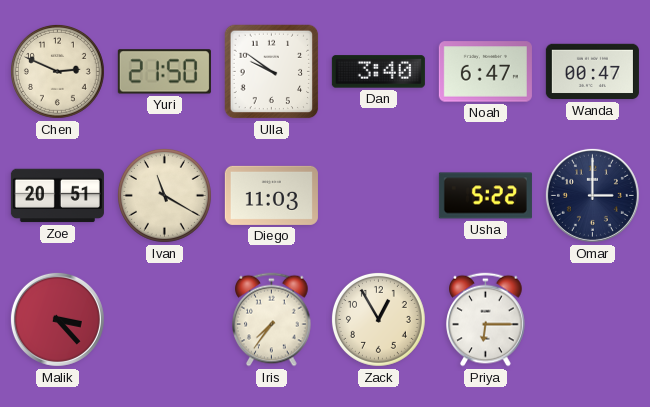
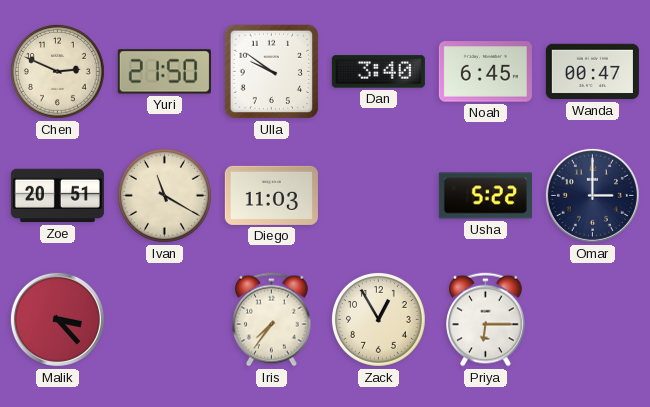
Noah: 6:47 -> 6:45
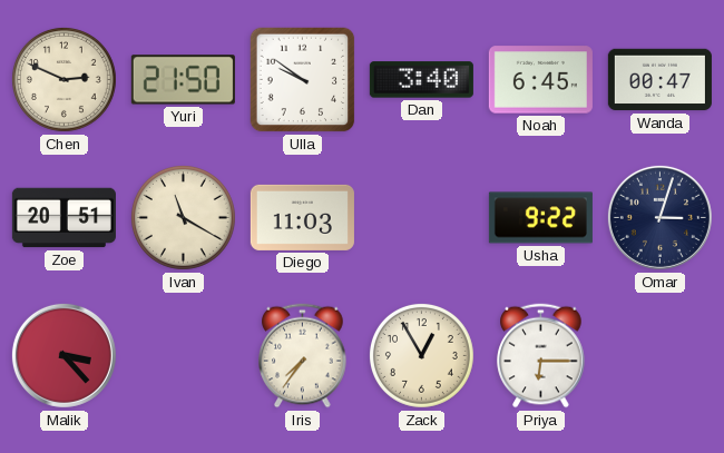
Usha: 5:22 -> 9:22
Omar: 3:00 -> 3:03
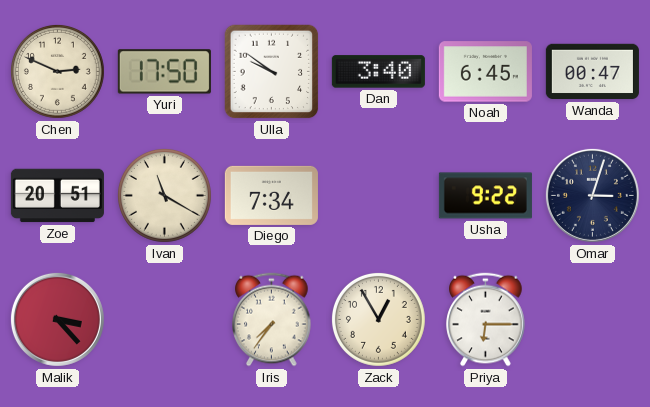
Yuri: 21:50 -> 17:50
Diego: 11:03 -> 7:34
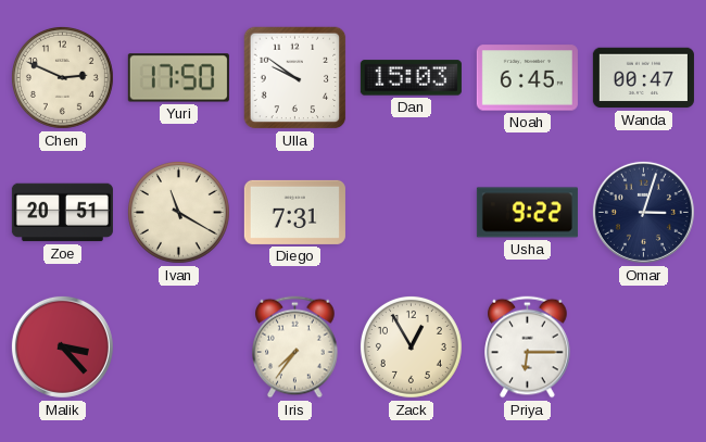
Dan: 3:40 -> 15:03
Diego: 7:34 -> 7:31
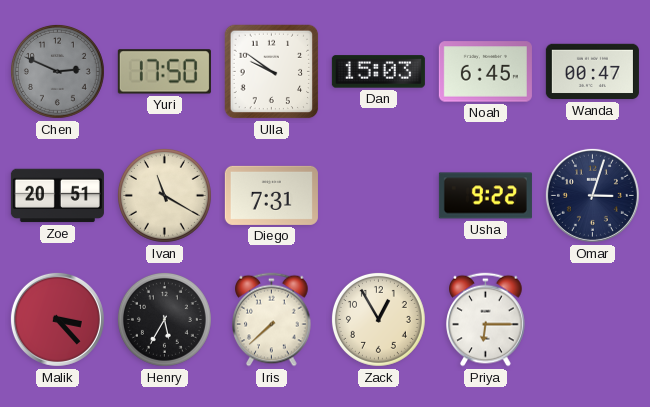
Chen dial: cream -> grey
Henry: none -> 5:35
Iris: 7:36 -> 7:38
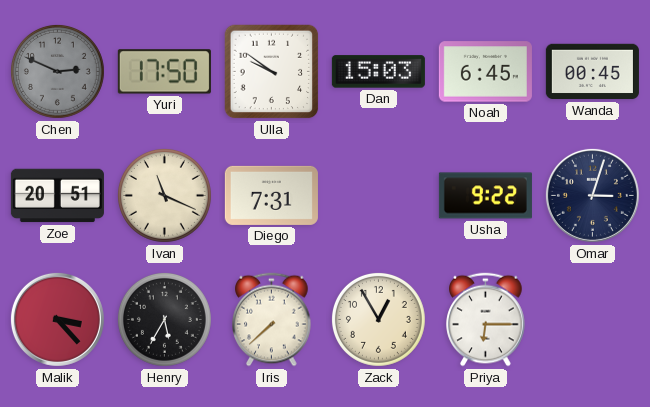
Wanda: 00:47 -> 00:45
Ivan: 11:20 -> 11:19
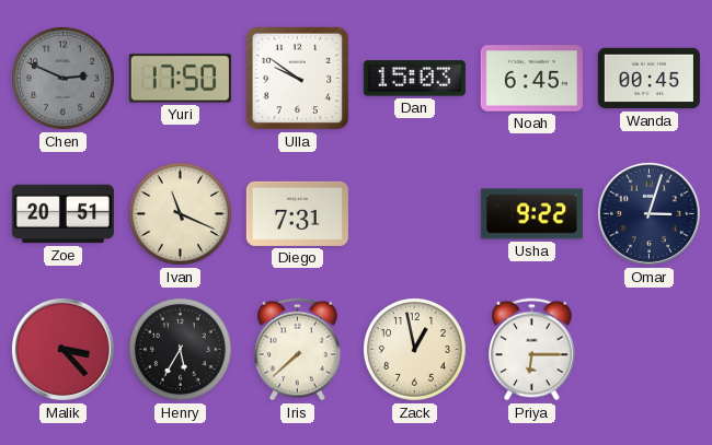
Zack: 12:55 -> 12:58
